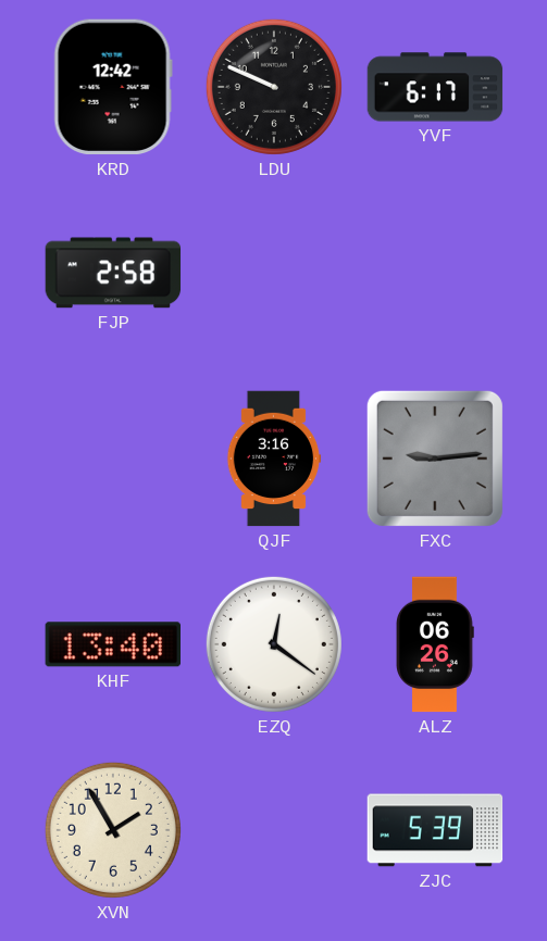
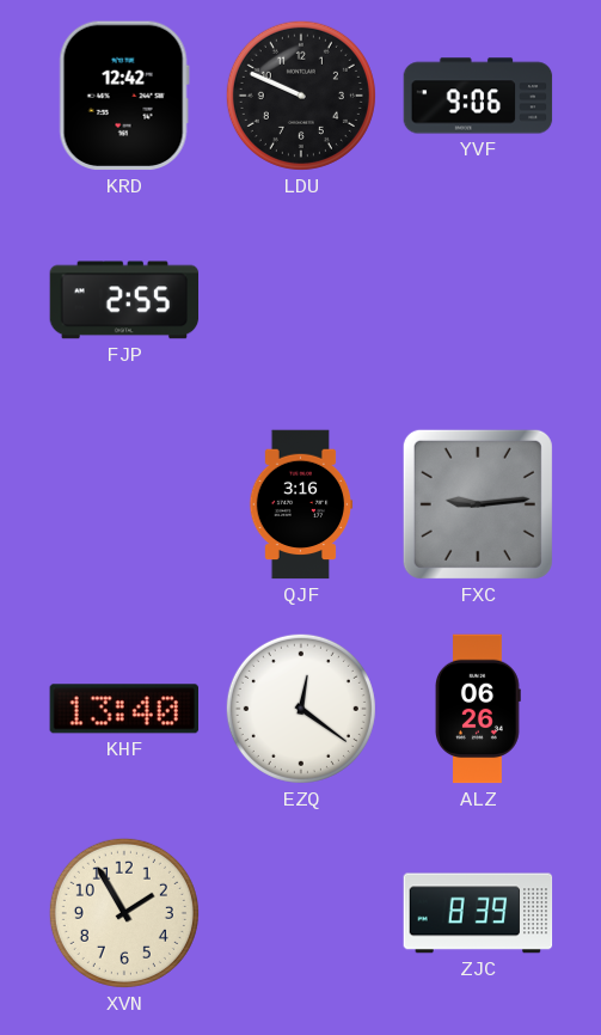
YVF: 6:17 -> 9:06
FJP: 2:58 -> 2:55
ZJC: 5:39 -> 8:39
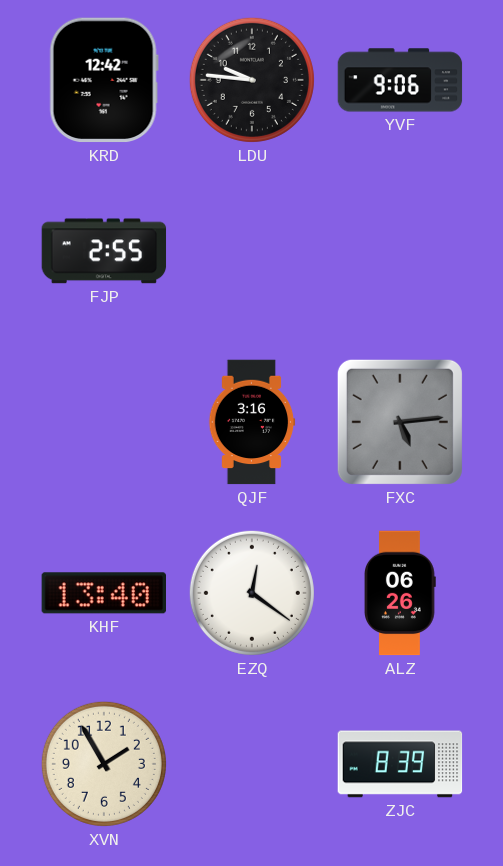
LDU: 9:49 -> 9:46
FXC: 9:14 -> 5:14
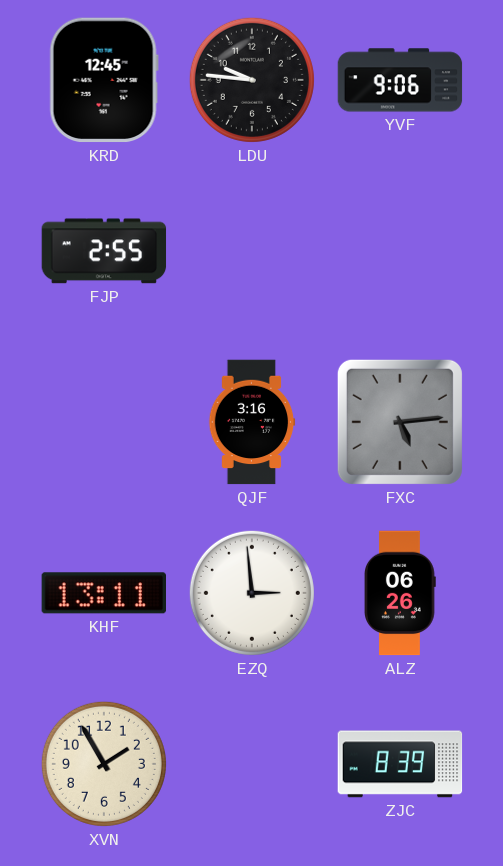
KRD: 12:42 -> 12:45
KHF: 13:40 -> 13:11
EZQ: 12:21 -> 2:59
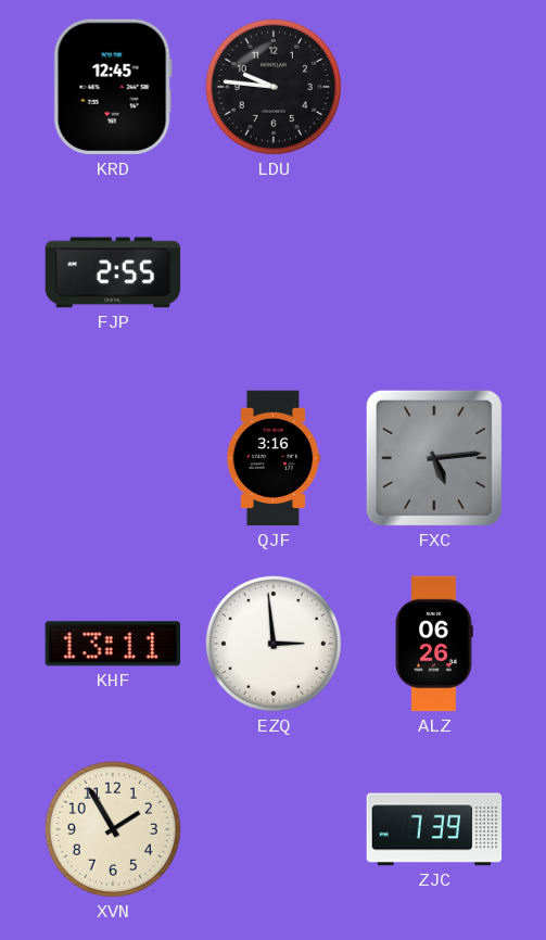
YVF: 9:06 -> none
ZJC: 8:39 -> 7:39
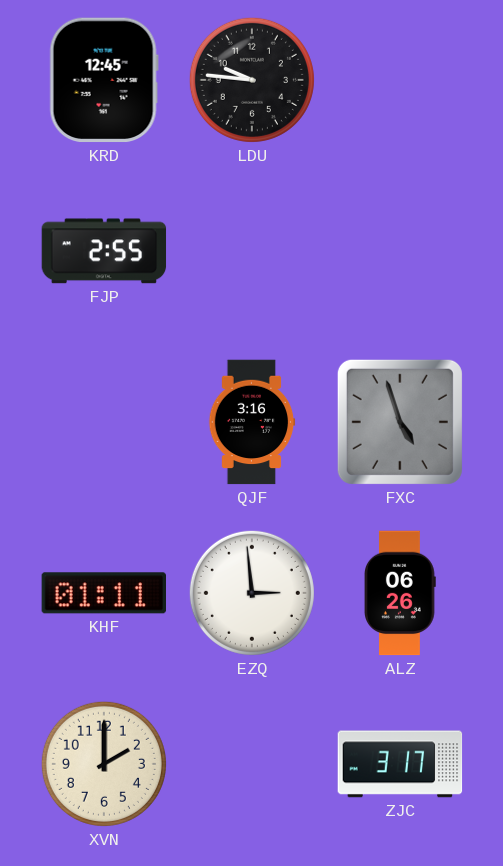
FXC: 5:14 -> 4:57
KHF: 13:11 -> 01:11
XVN: 1:55 -> 2:00
ZJC: 7:39 -> 3:17
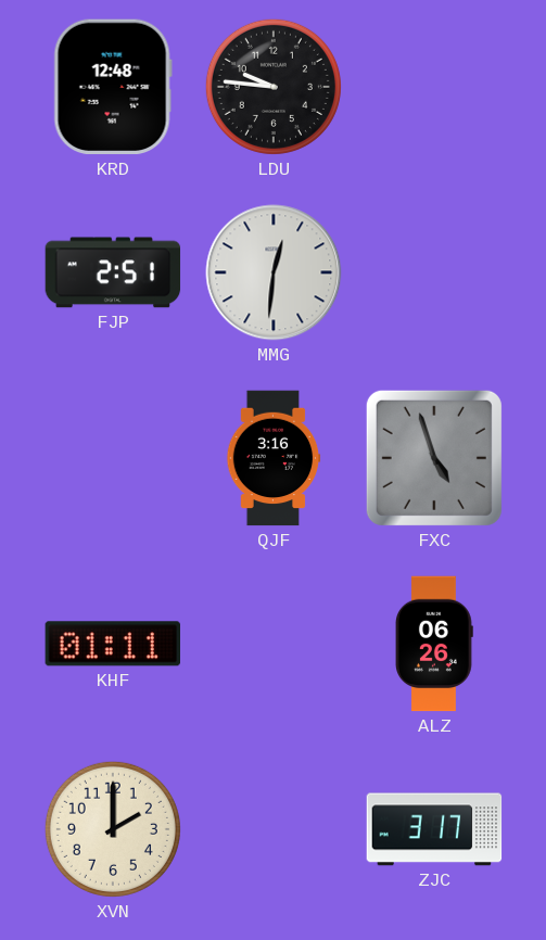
KRD: 12:45 -> 12:48
FJP: 2:55 -> 2:51
MMG: none -> 12:31
EZQ: 2:59 -> none
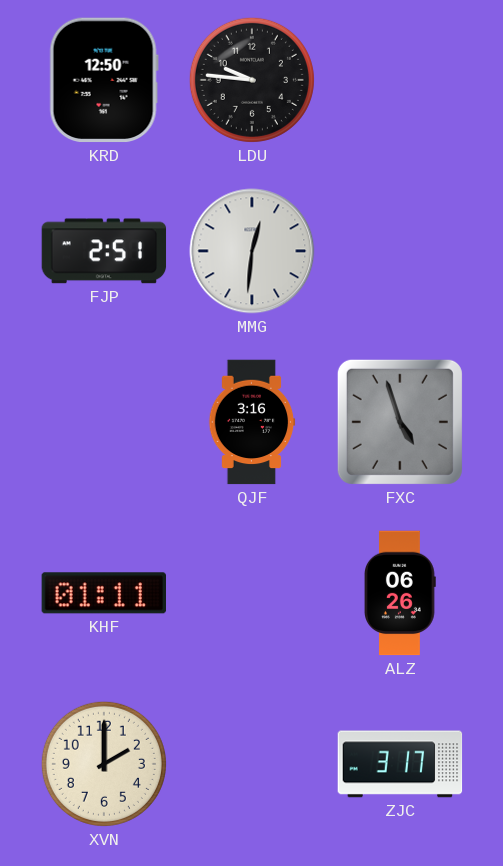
KRD: 12:48 -> 12:50
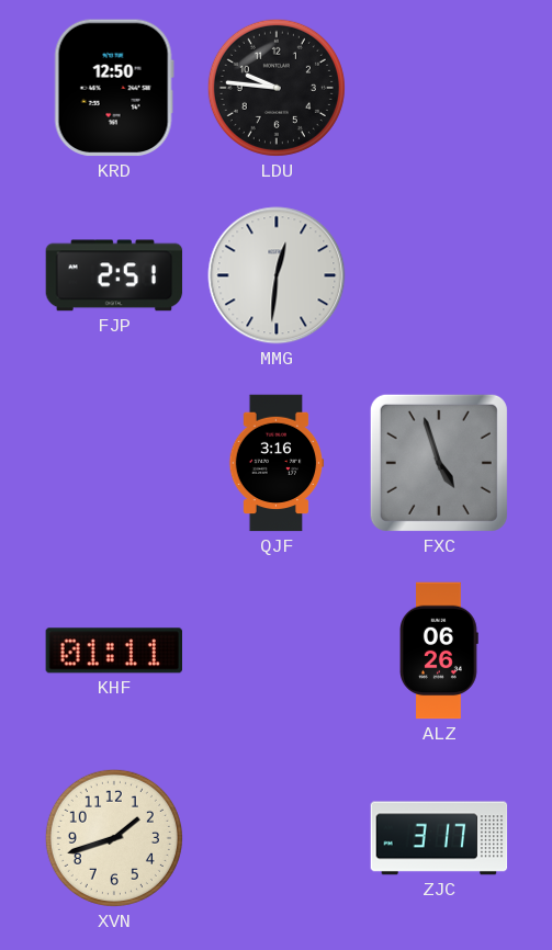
XVN: 2:00 -> 1:42
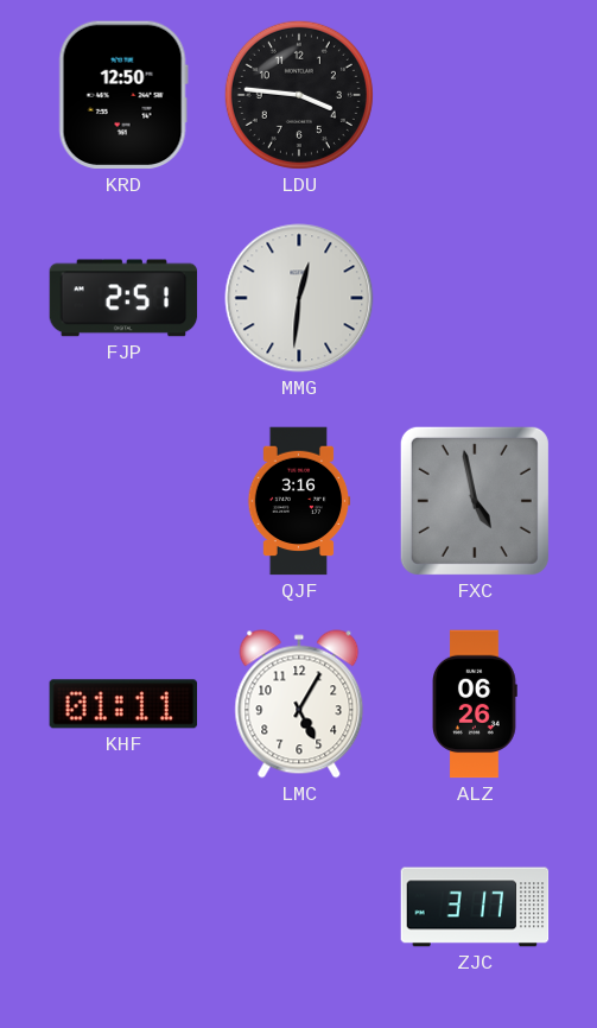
LDU: 9:46 -> 3:46
FXC: 4:57 -> 4:58
LMC: none -> 5:05
XVN: 1:42 -> none
